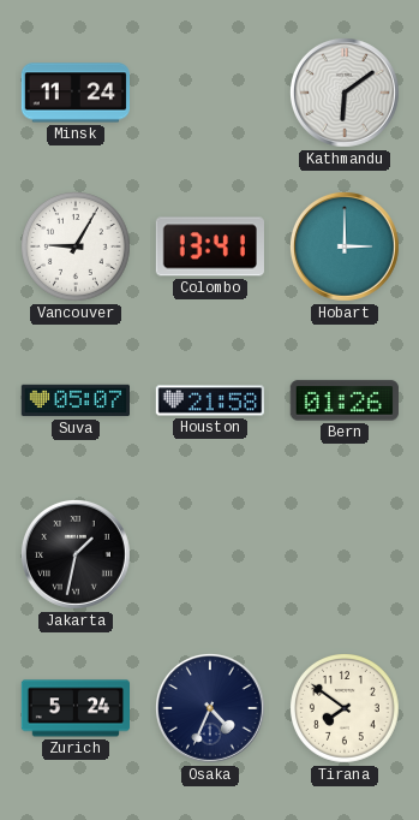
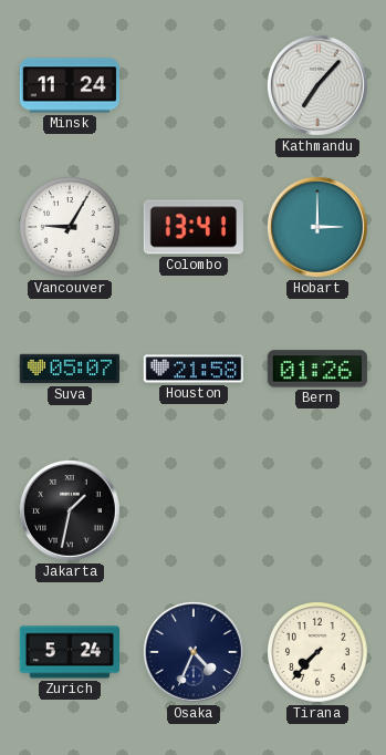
Kathmandu: 6:09 -> 7:07
Tirana: 7:51 -> 7:37
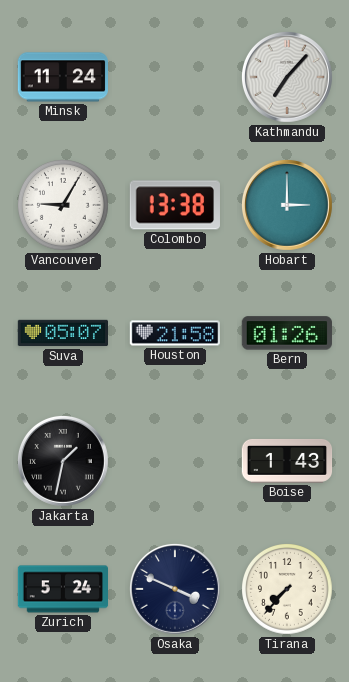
Colombo: 13:41 -> 13:38
Boise: none -> 1:43
Osaka: 4:34 -> 3:49
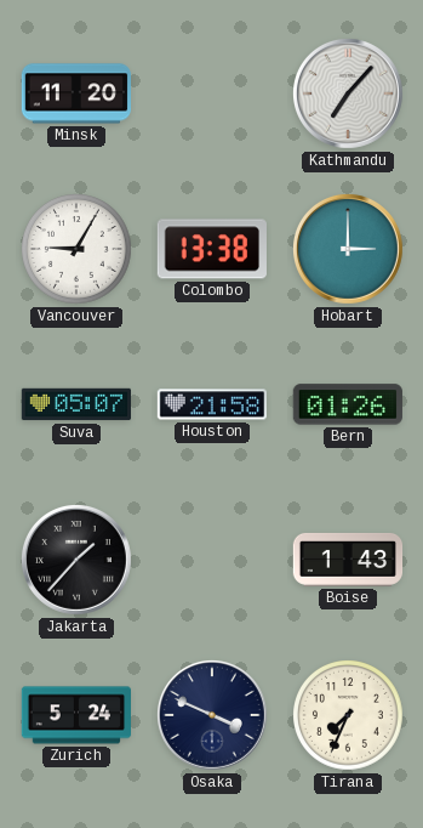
Minsk: 11:24 -> 11:20
Jakarta: 1:32 -> 1:37
Tirana: 7:37 -> 7:34
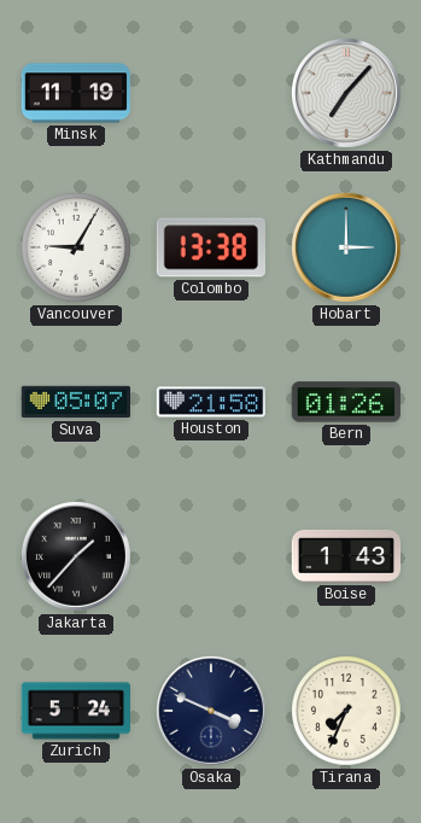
Minsk: 11:20 -> 11:19
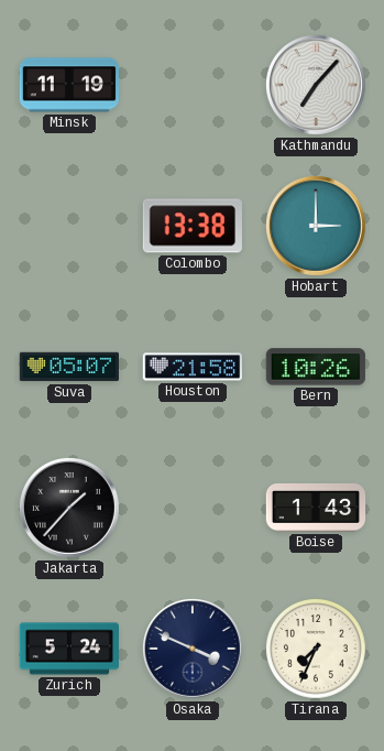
Vancouver: 9:05 -> none
Bern: 01:26 -> 10:26
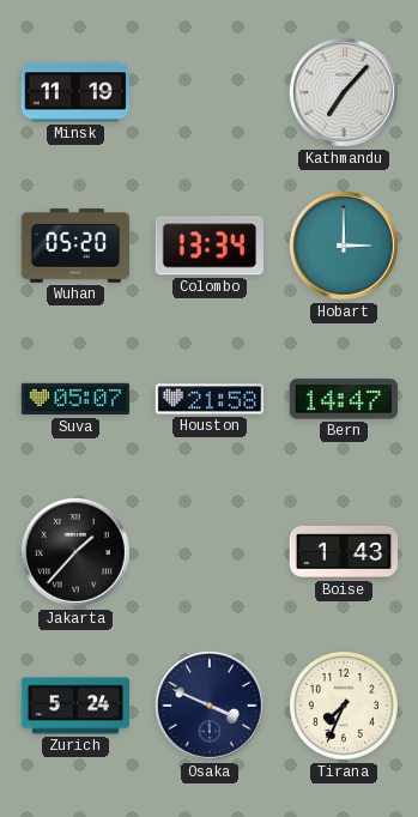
Wuhan: none -> 05:20
Colombo: 13:38 -> 13:34
Bern: 10:26 -> 14:47
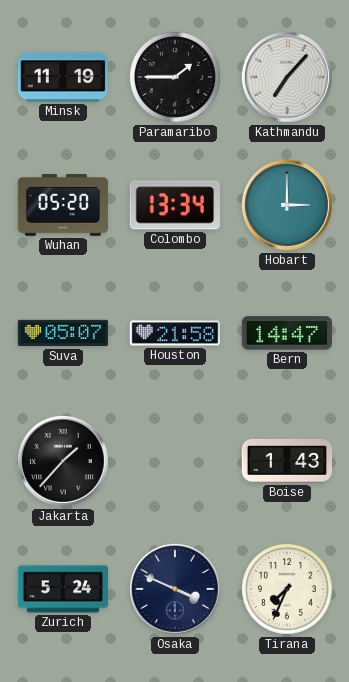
Paramaribo: none -> 1:45
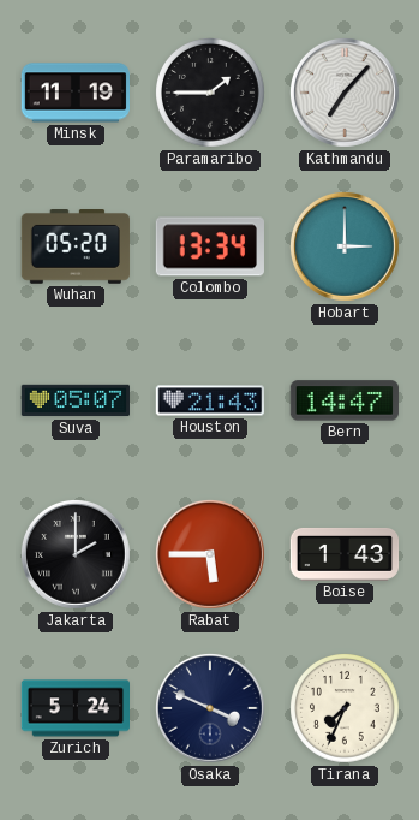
Houston: 21:58 -> 21:43
Jakarta: 1:37 -> 2:00
Rabat: none -> 5:45
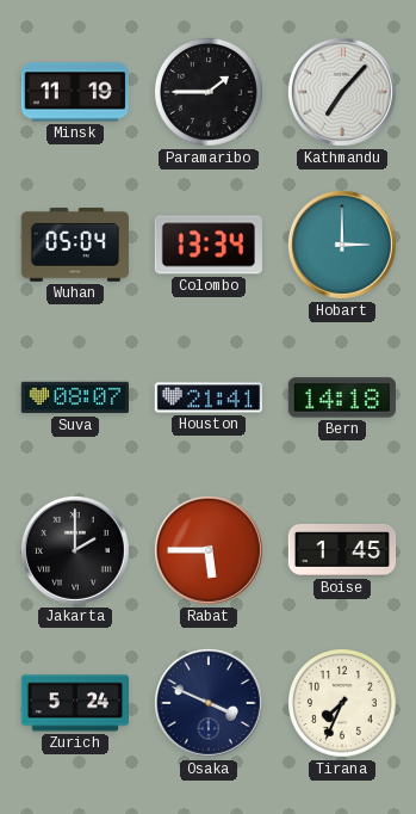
Wuhan: 05:20 -> 05:04
Suva: 05:07 -> 08:07
Houston: 21:43 -> 21:41
Bern: 14:47 -> 14:18
Boise: 1:43 -> 1:45
